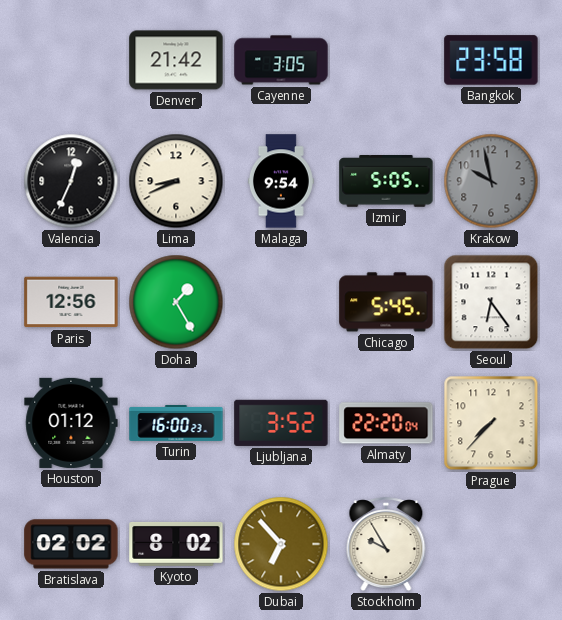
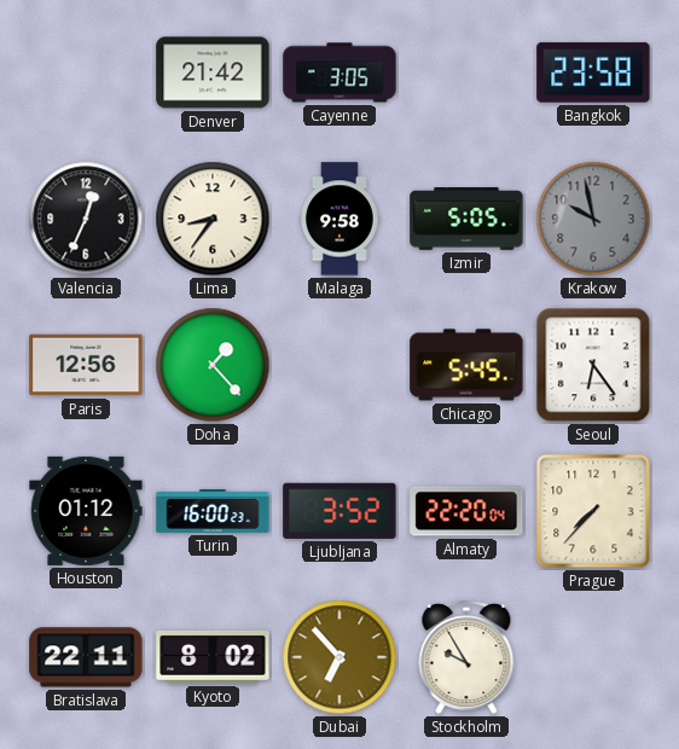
Lima: 8:41 -> 8:36
Malaga: 9:54 -> 9:58
Doha: 1:25 -> 1:23
Bratislava: 02:02 -> 22:11
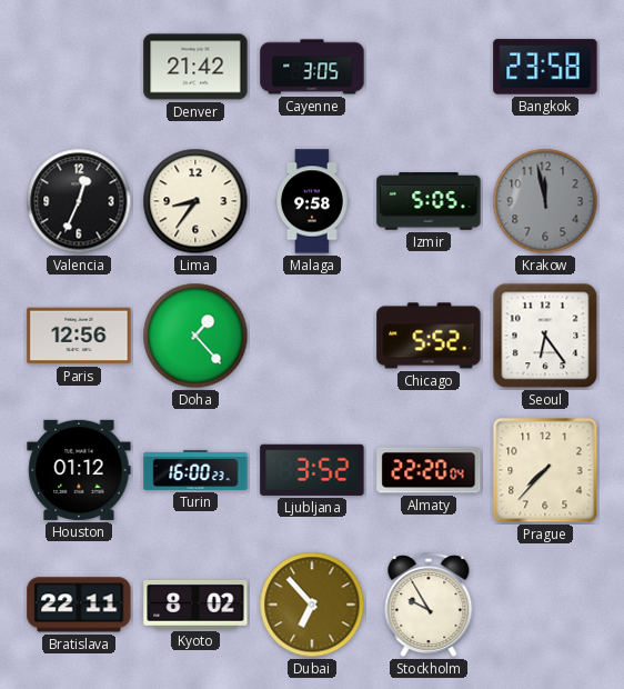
Krakow: 9:58 -> 11:58
Chicago: 5:45 -> 5:52
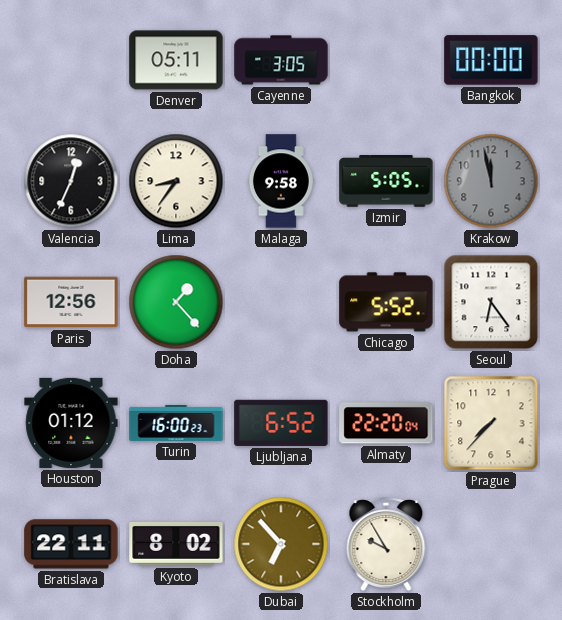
Denver: 21:42 -> 05:11
Bangkok: 23:58 -> 00:00
Ljubljana: 3:52 -> 6:52
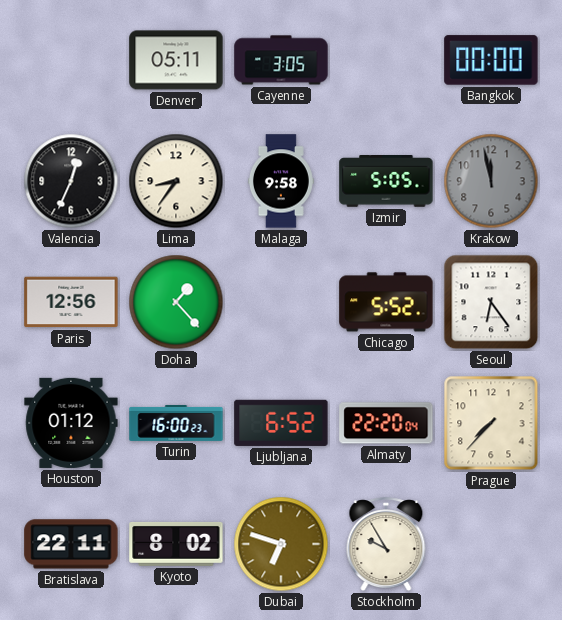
Dubai: 6:53 -> 6:48
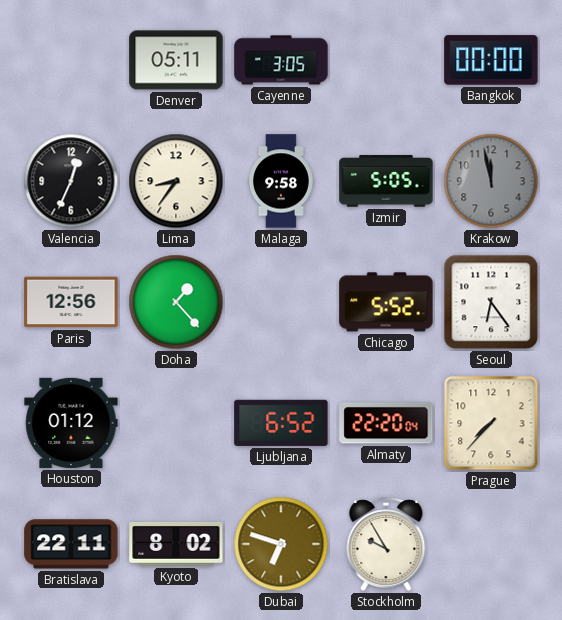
Turin: 16:00 -> none
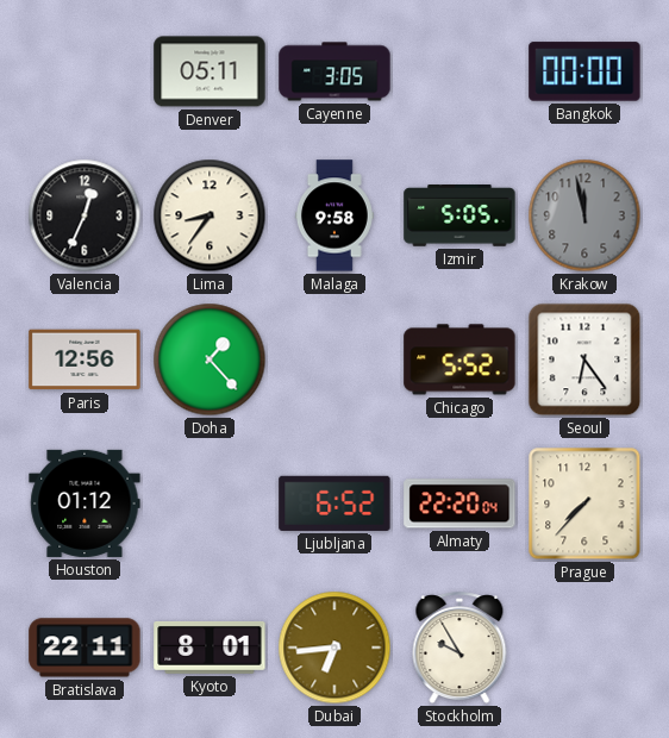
Kyoto: 8:02 -> 8:01
Dubai: 6:48 -> 6:44
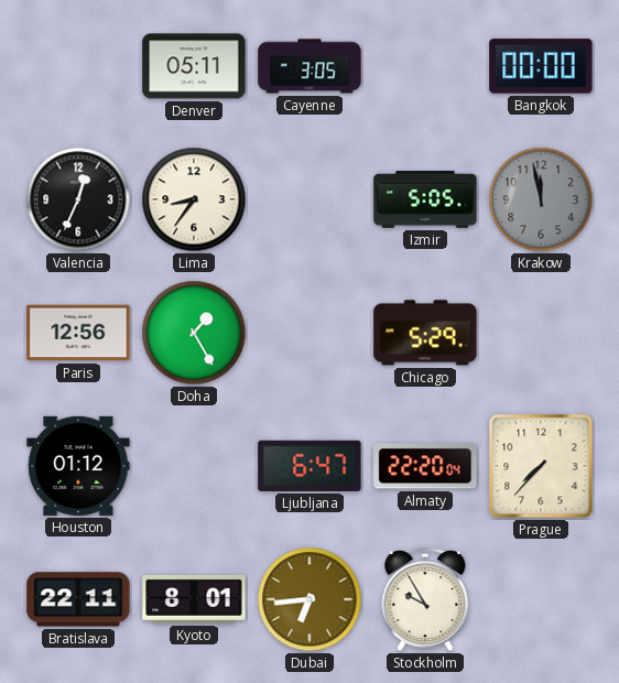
Malaga: 9:58 -> none
Doha: 1:23 -> 1:25
Chicago: 5:52 -> 5:29
Seoul: 6:24 -> none
Ljubljana: 6:52 -> 6:47
